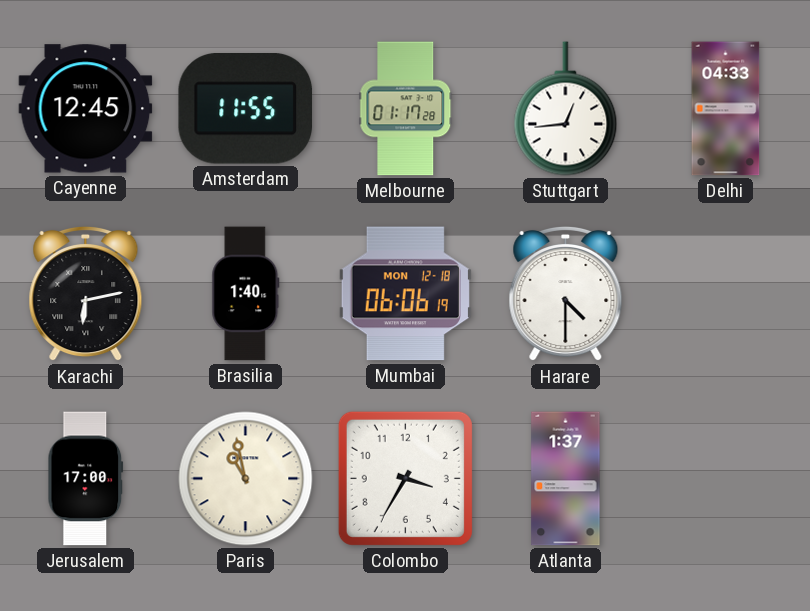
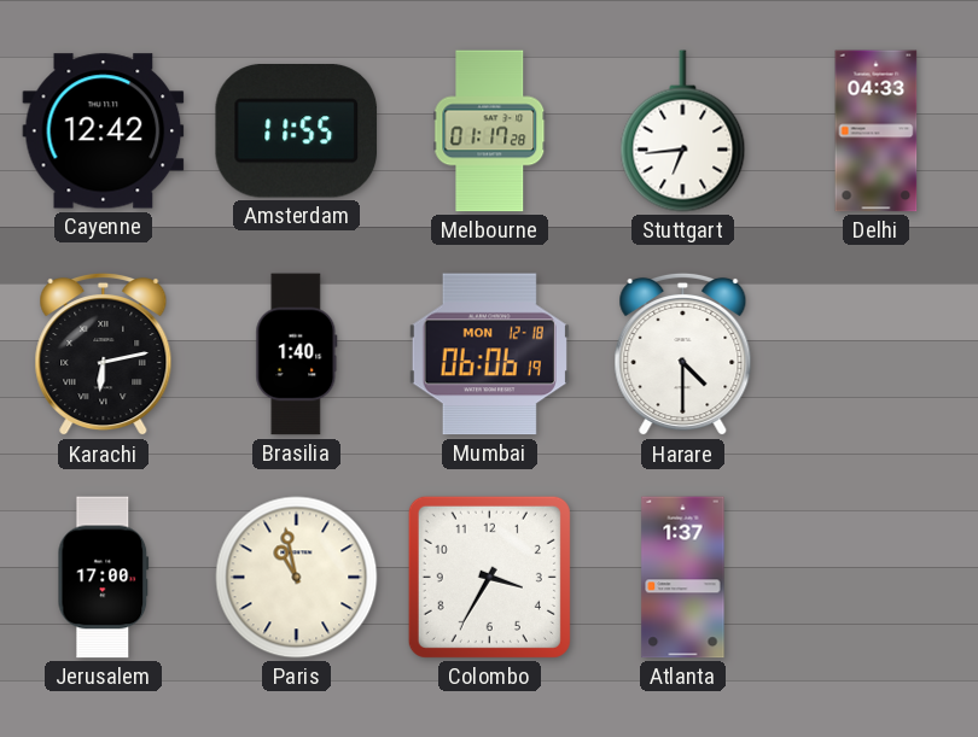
Cayenne: 12:45 -> 12:42
Stuttgart: 12:44 -> 6:44
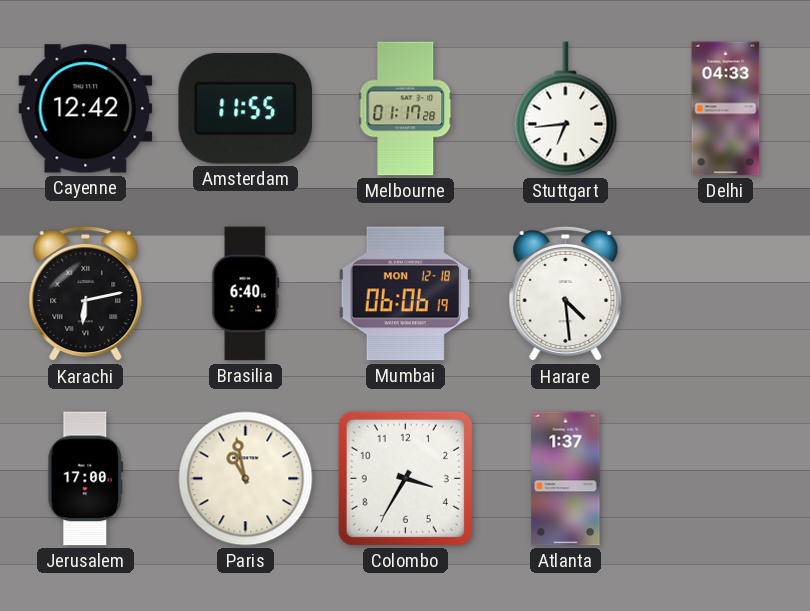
Brasilia: 1:40 -> 6:40
Harare: 4:30 -> 4:29
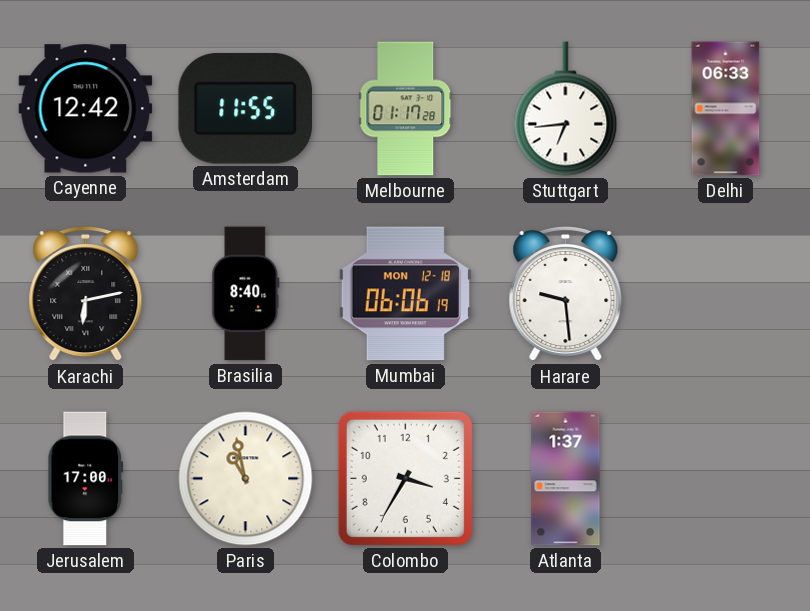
Delhi: 04:33 -> 06:33
Brasilia: 6:40 -> 8:40
Harare: 4:29 -> 9:29
